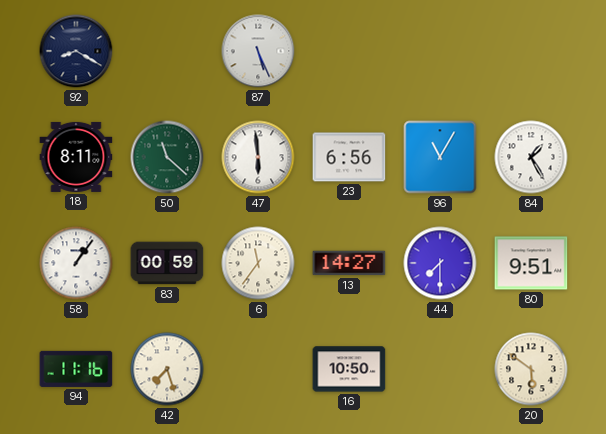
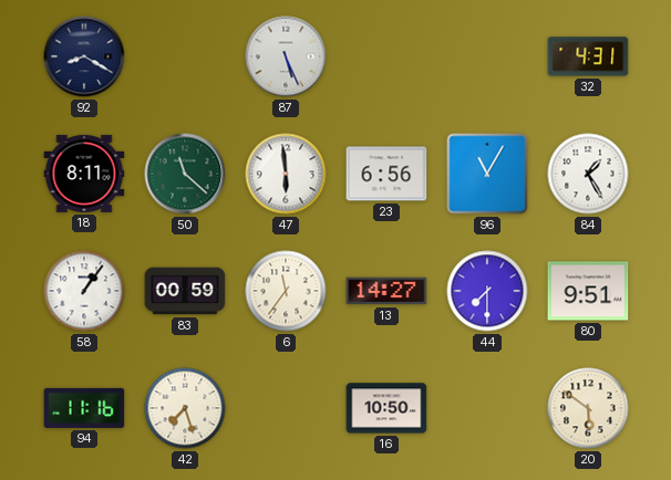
32: none -> 4:31
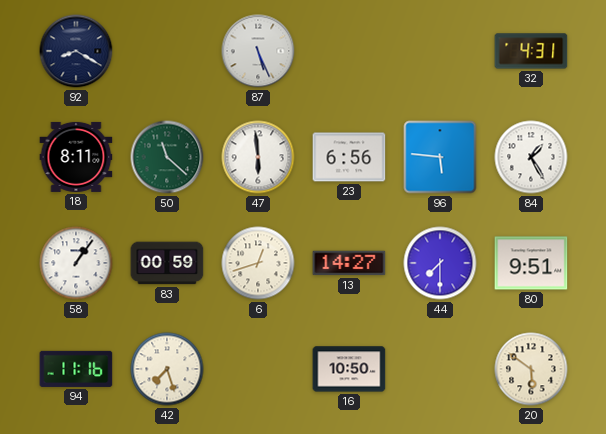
96: 11:05 -> 5:46
6: 11:36 -> 12:42
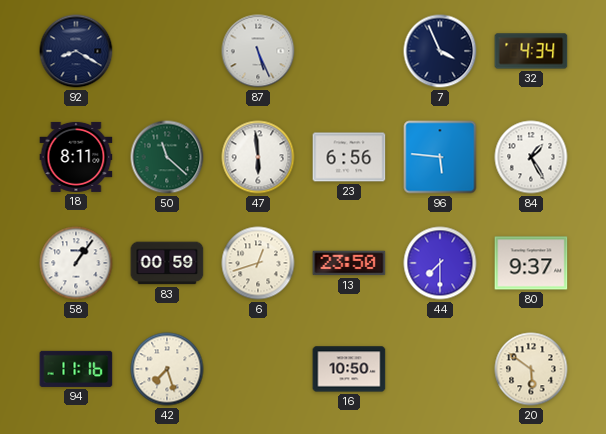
7: none -> 3:56
32: 4:31 -> 4:34
13: 14:27 -> 23:50
80: 9:51 -> 9:37
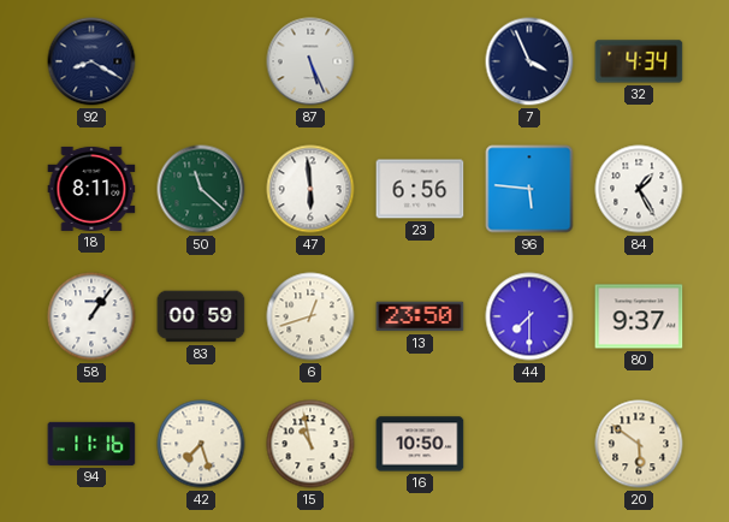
15: none -> 10:58
